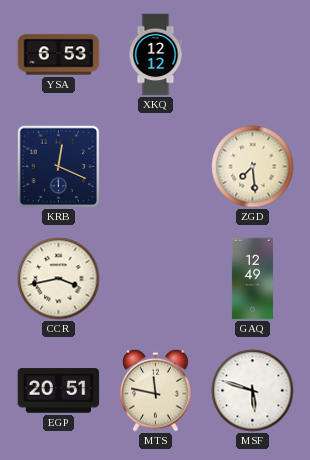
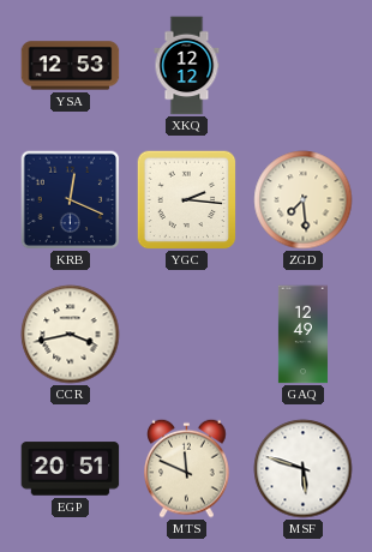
YSA: 6:53 -> 12:53
YGC: none -> 2:16
MTS: 11:47 -> 11:49
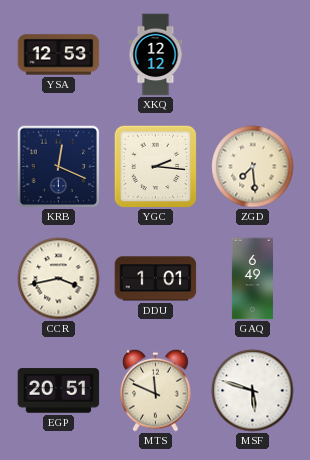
DDU: none -> 1:01
GAQ: 12:49 -> 6:49
